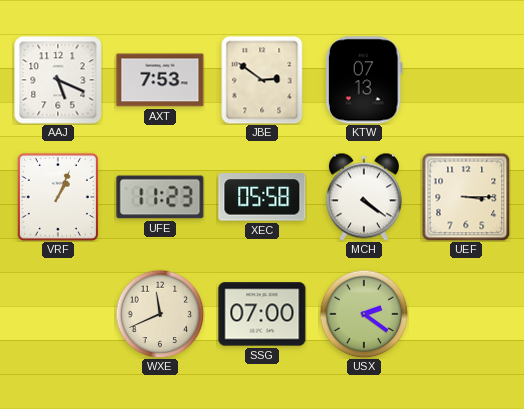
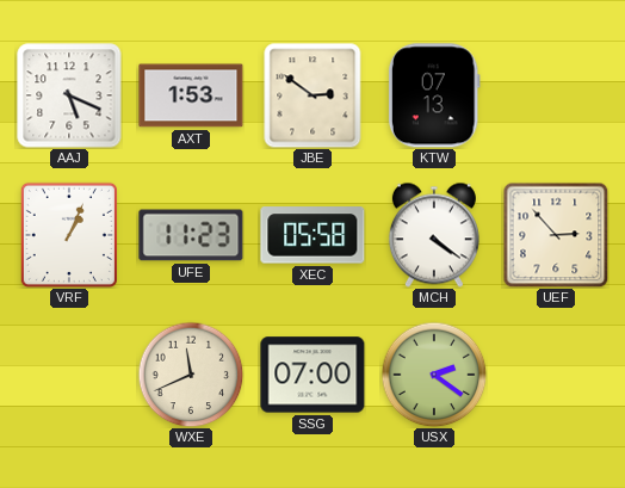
AXT: 7:53 -> 1:53
UEF: 3:15 -> 2:53
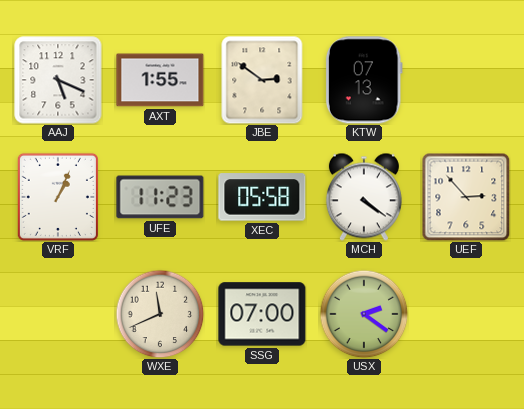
AXT: 1:53 -> 1:55
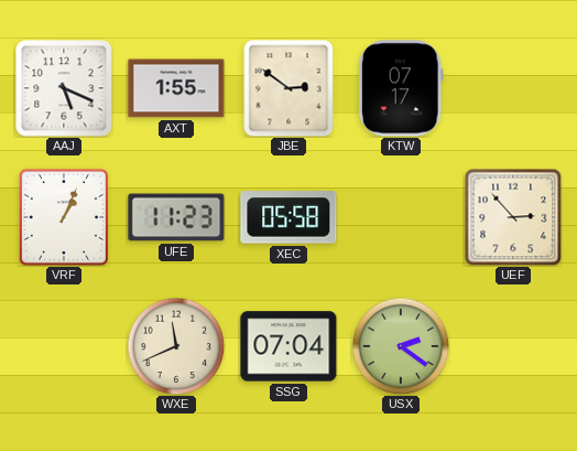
KTW: 07:13 -> 07:17
MCH: 4:21 -> none
SSG: 07:00 -> 07:04
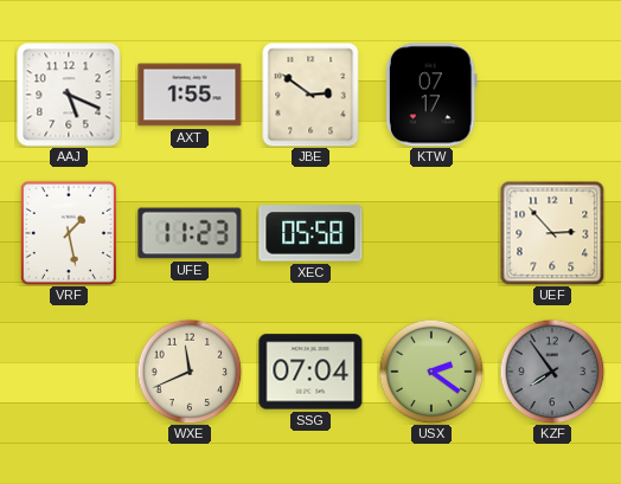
VRF: 1:04 -> 1:28
KZF: none -> 7:54
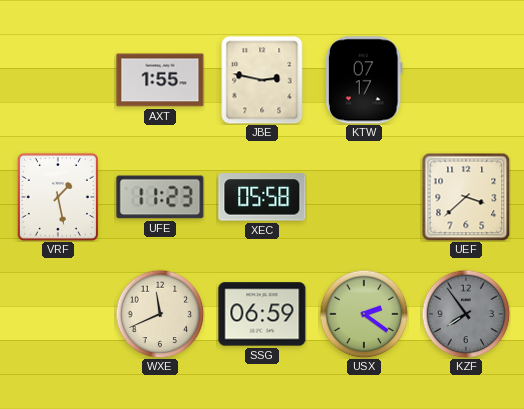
AAJ: 5:19 -> none
JBE: 2:51 -> 2:47
UEF: 2:53 -> 3:38
SSG: 07:04 -> 06:59
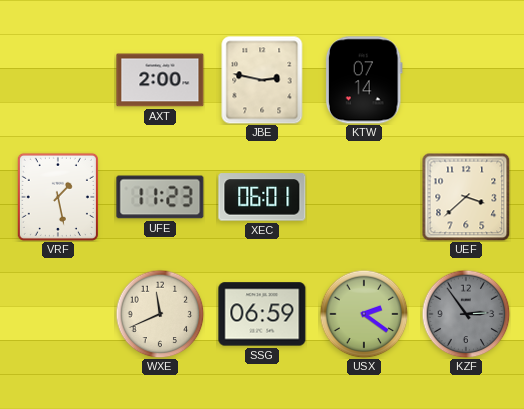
AXT: 1:55 -> 2:00
KTW: 07:17 -> 07:14
XEC: 05:58 -> 06:01
KZF: 7:54 -> 2:54
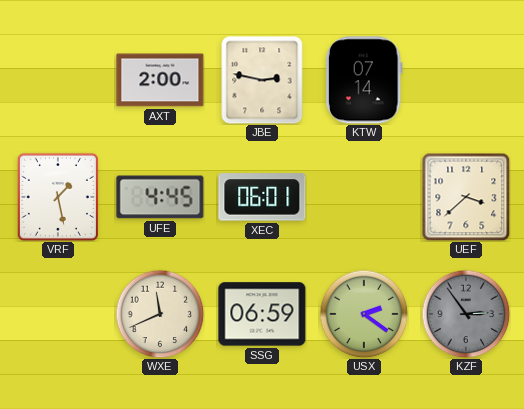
UFE: 11:23 -> 4:45
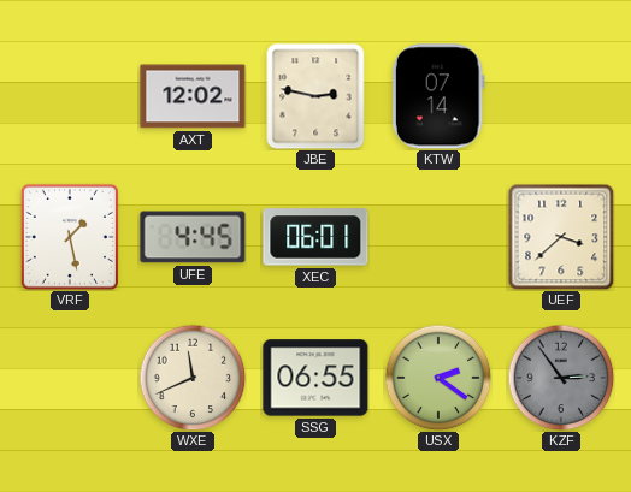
AXT: 2:00 -> 12:02
SSG: 06:59 -> 06:55
